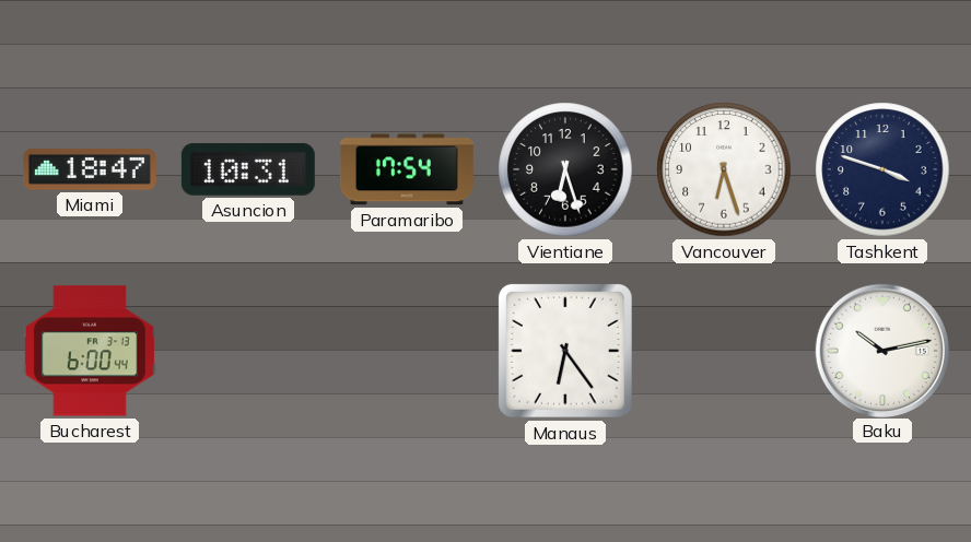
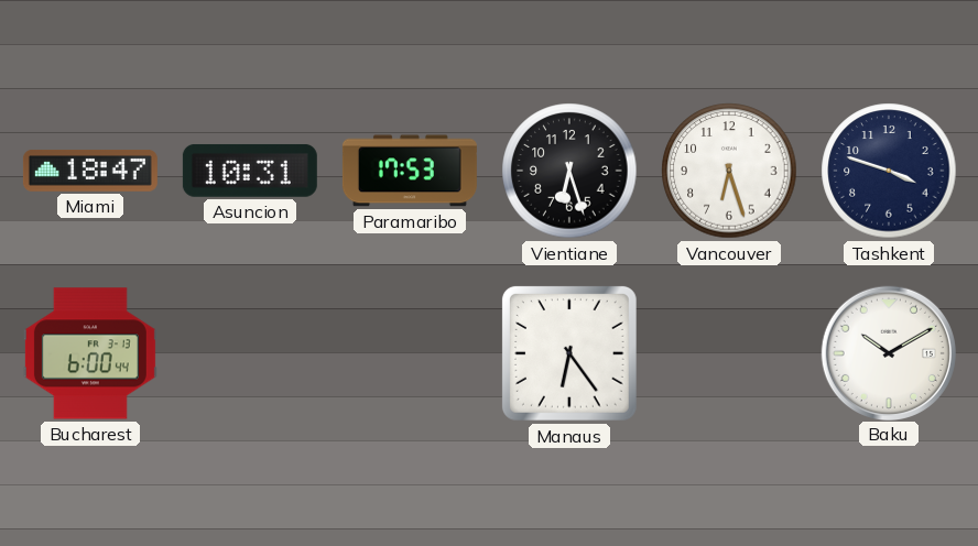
Paramaribo: 17:54 -> 17:53
Baku: 10:13 -> 10:10
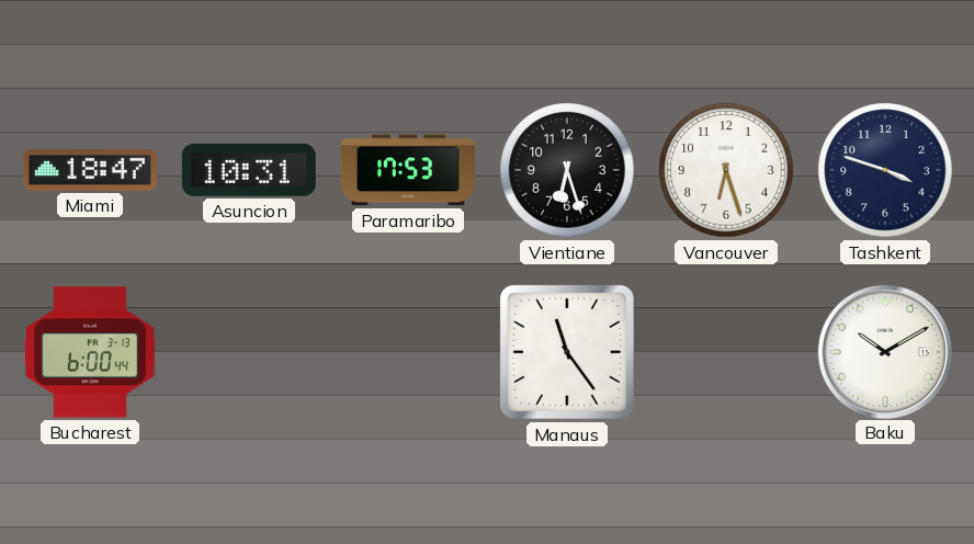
Manaus: 6:24 -> 11:24
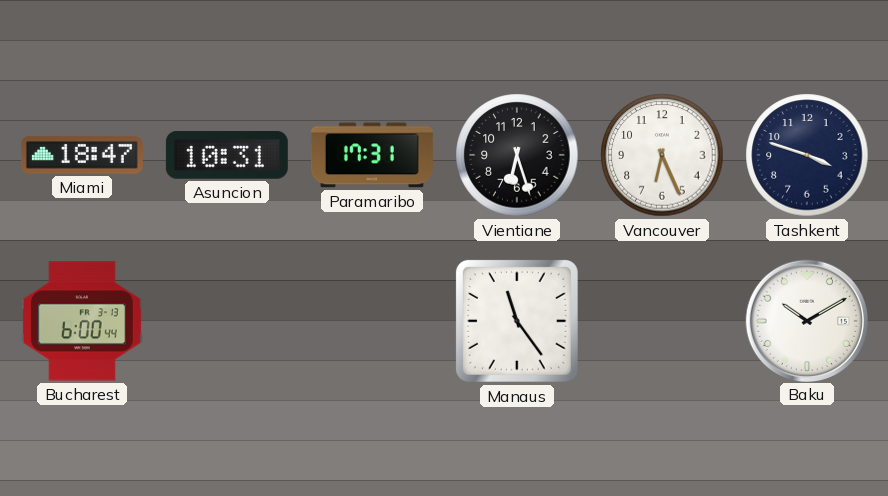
Paramaribo: 17:53 -> 17:31
Vancouver: 6:27 -> 6:26
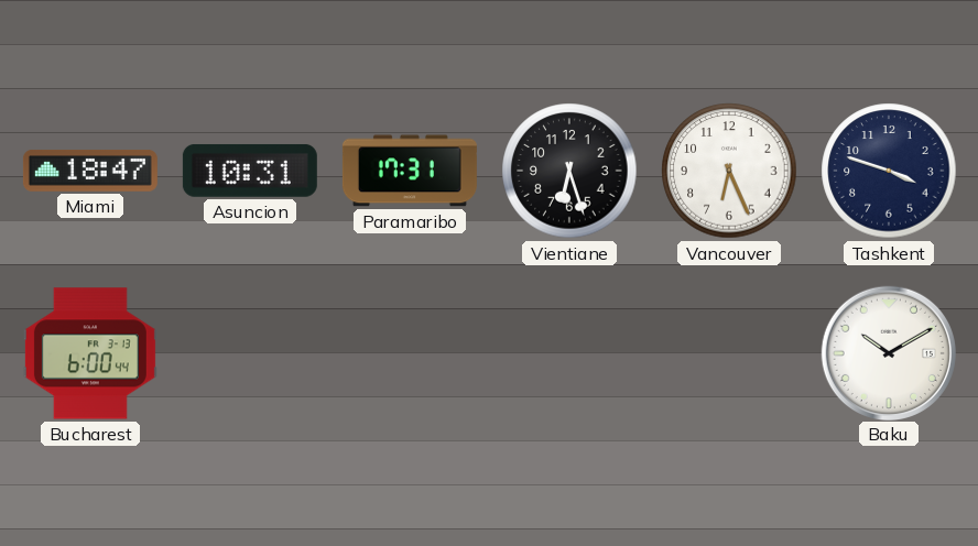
Manaus: 11:24 -> none
